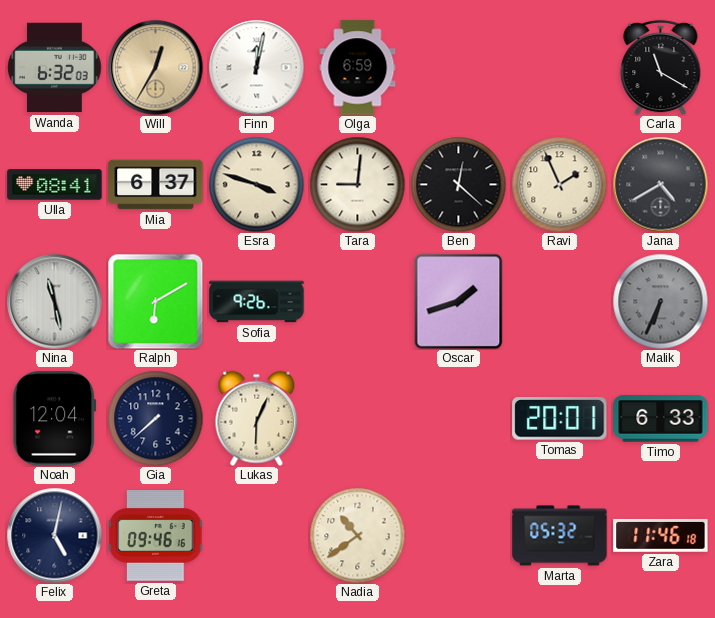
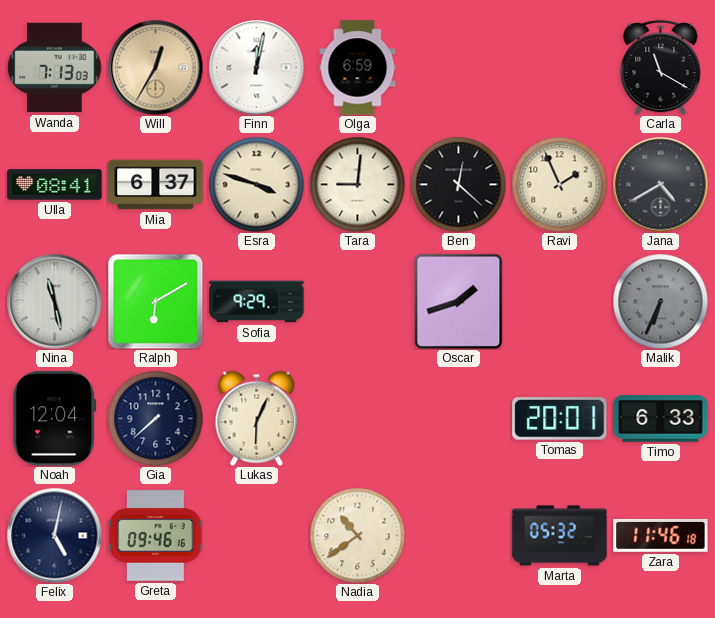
Wanda: 6:32 -> 7:13
Sofia: 9:26 -> 9:29
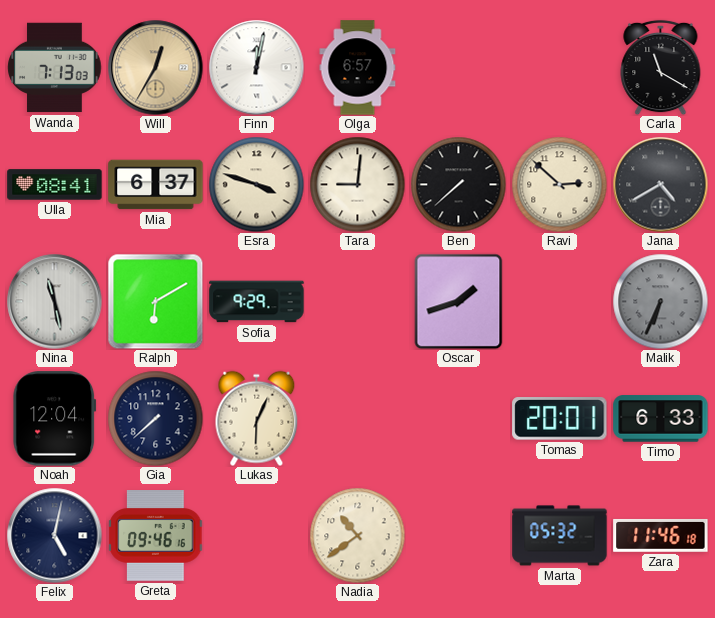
Olga: 6:59 -> 6:57
Ben: 12:22 -> 7:38
Ravi: 1:56 -> 2:52
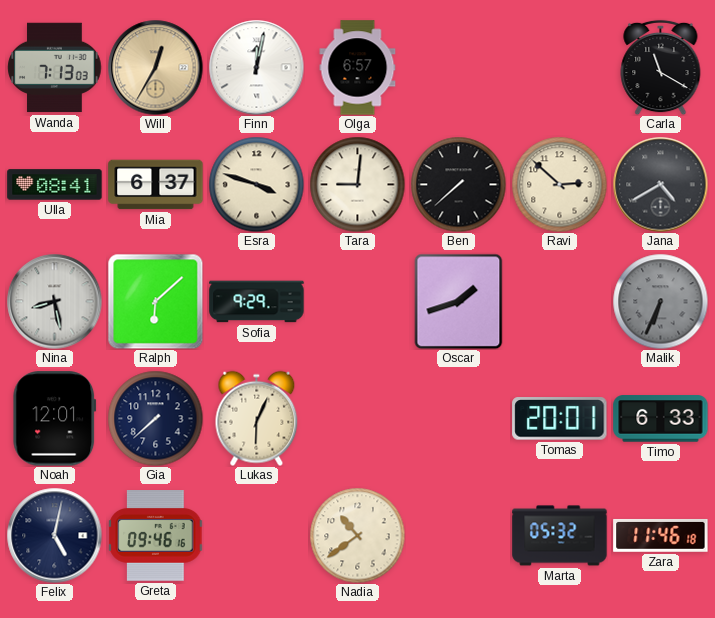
Nina: 11:28 -> 8:28
Ralph: 6:10 -> 6:08
Noah: 12:04 -> 12:01
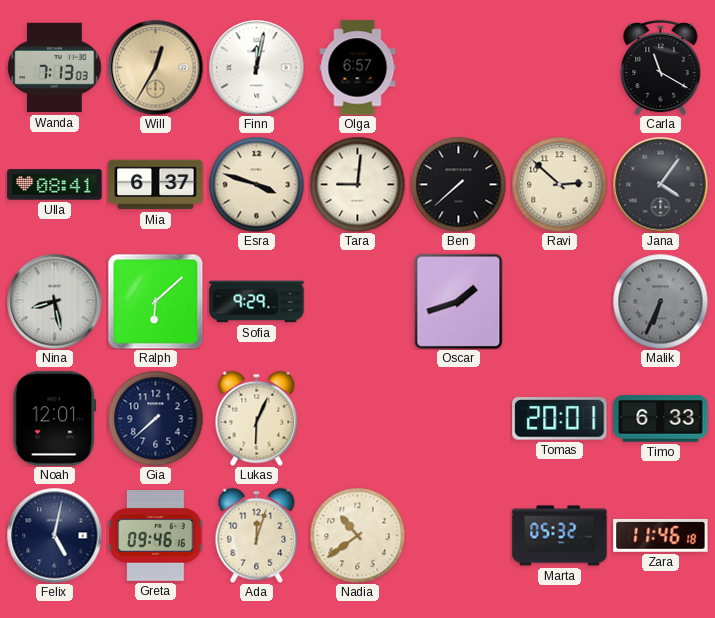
Jana: 4:40 -> 4:06
Ada: none -> 12:03
